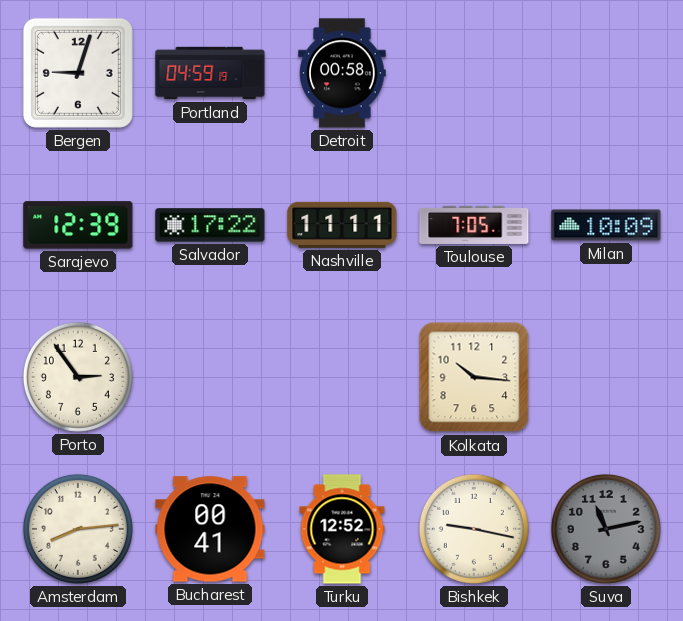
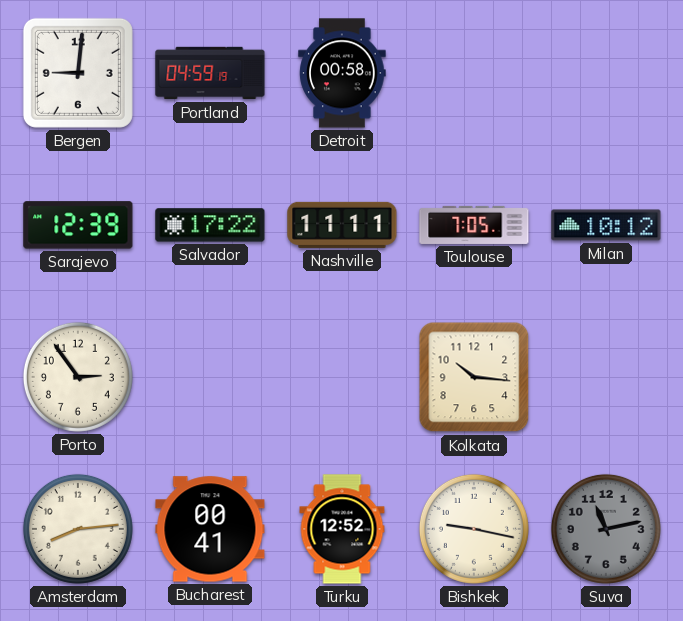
Bergen: 9:03 -> 9:01
Milan: 10:09 -> 10:12
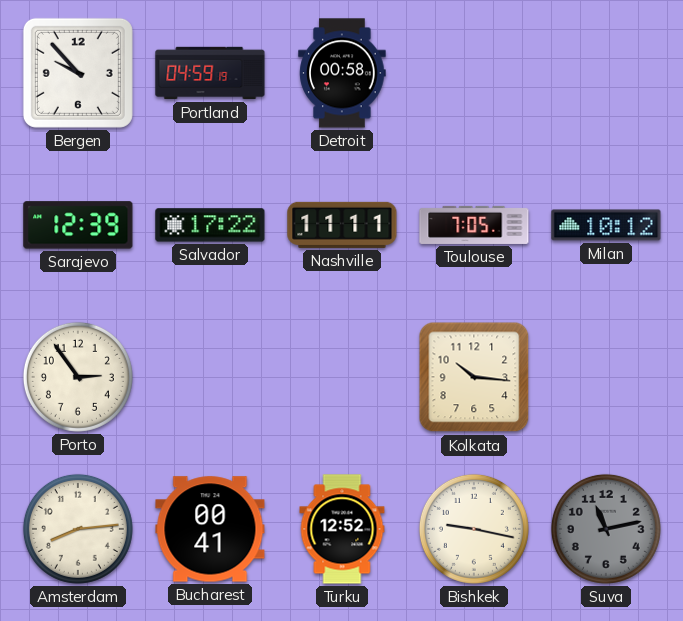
Bergen: 9:01 -> 9:53
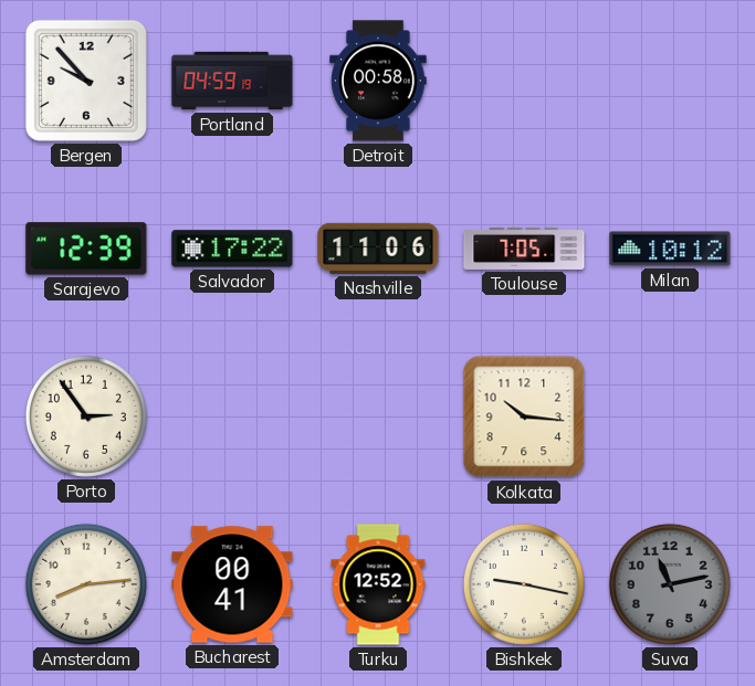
Nashville: 11:11 -> 11:06
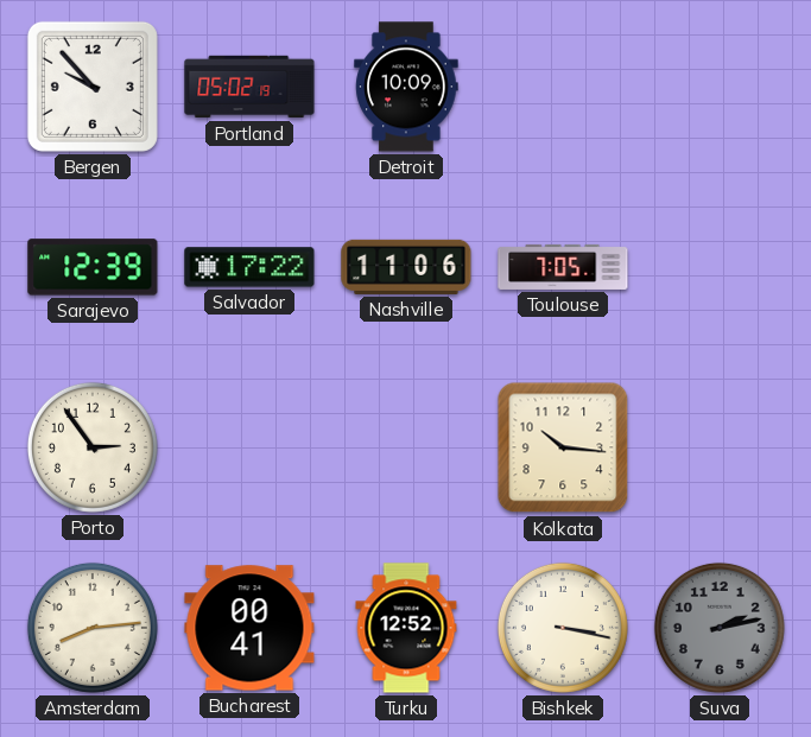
Portland: 04:59 -> 05:02
Detroit: 00:58 -> 10:09
Milan: 10:12 -> none
Bishkek: 9:17 -> 3:17
Suva: 11:13 -> 2:13
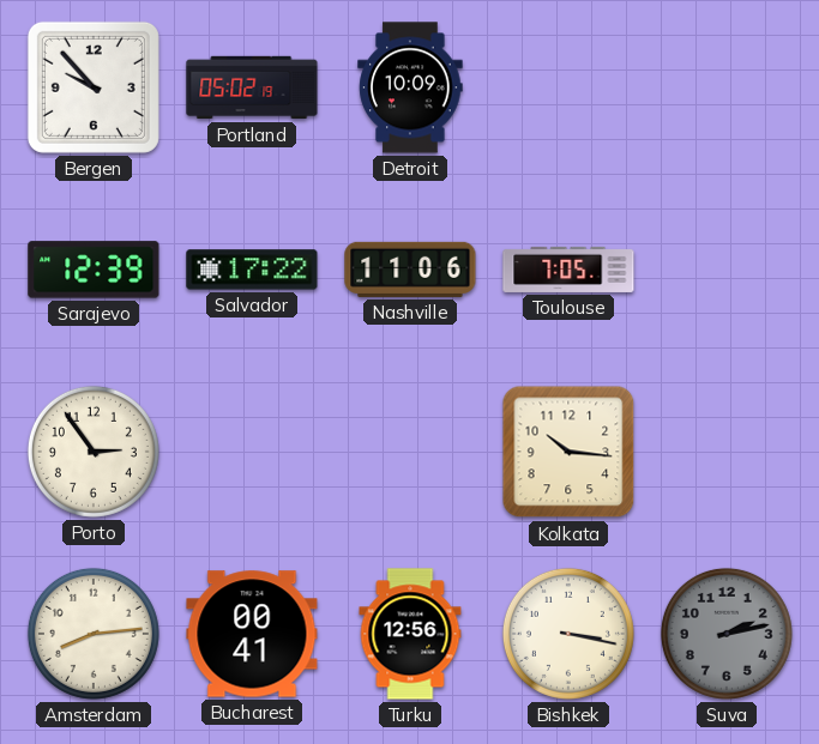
Turku: 12:52 -> 12:56
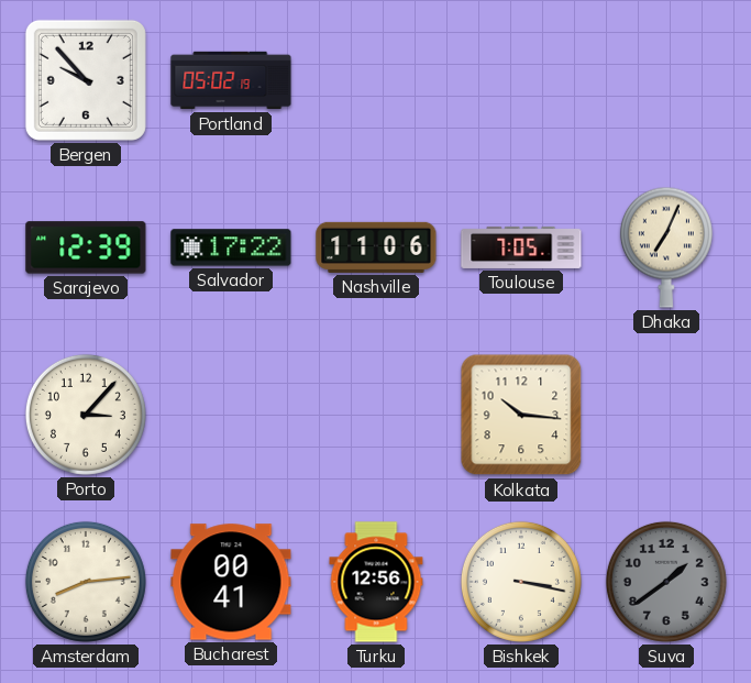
Detroit: 10:09 -> none
Dhaka: none -> 7:04
Porto: 2:54 -> 3:07
Suva: 2:13 -> 1:39
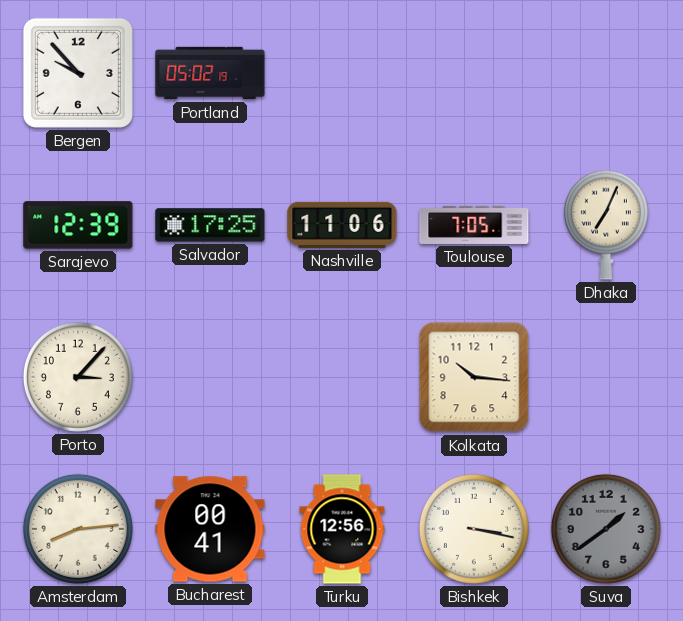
Salvador: 17:22 -> 17:25
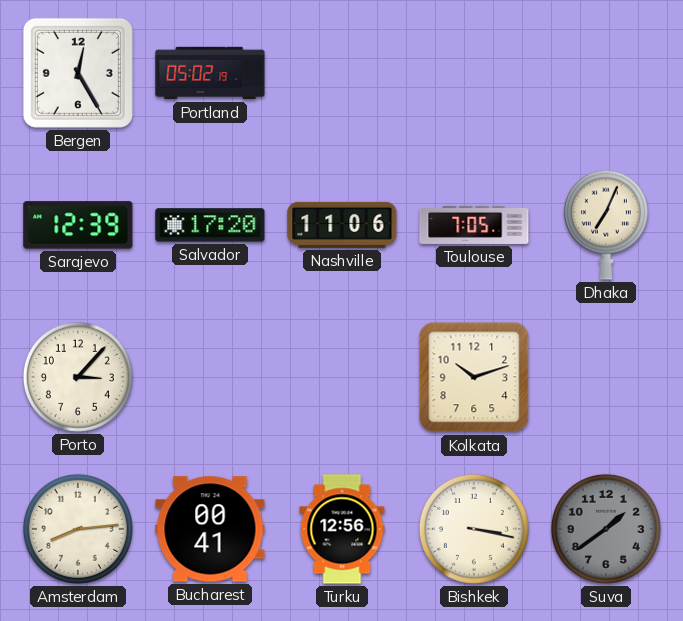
Bergen: 9:53 -> 12:25
Salvador: 17:25 -> 17:20
Kolkata: 10:16 -> 10:12
